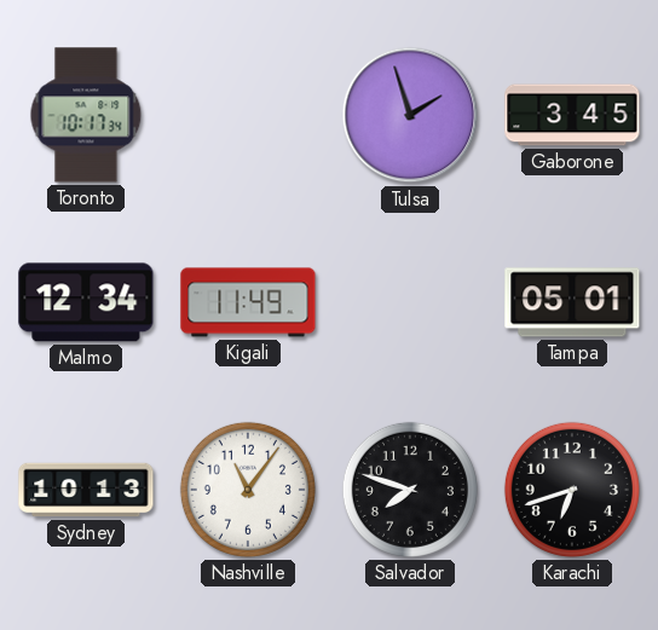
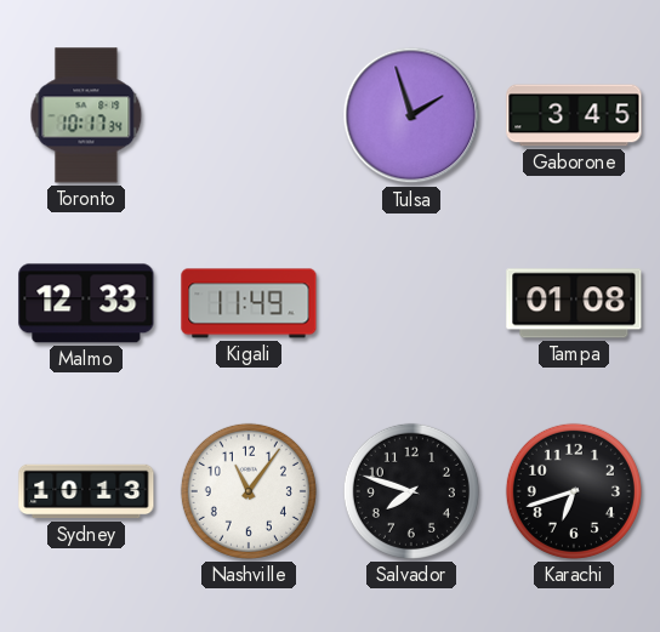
Malmo: 12:34 -> 12:33
Tampa: 05:01 -> 01:08
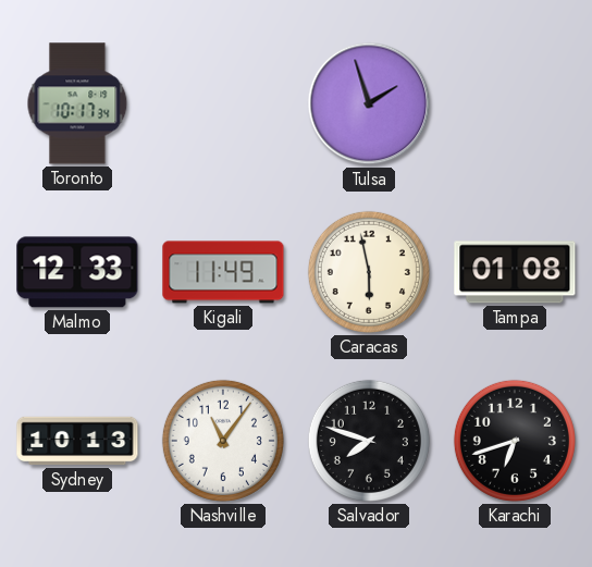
Gaborone: 3:45 -> none
Caracas: none -> 5:58
